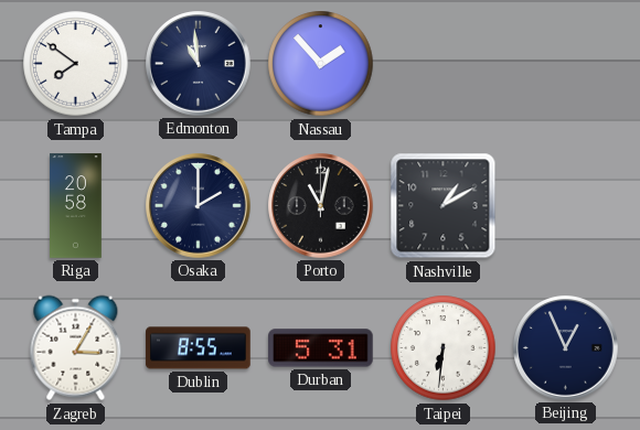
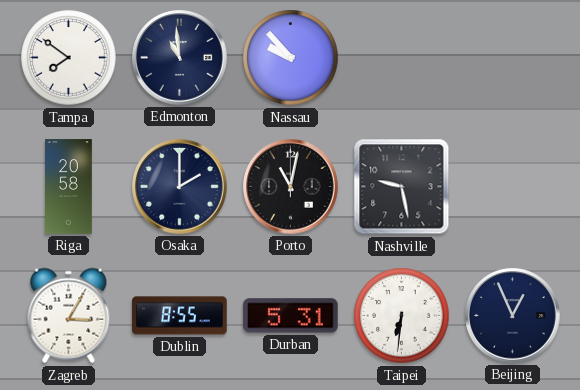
Nassau: 1:53 -> 9:53
Nashville: 1:10 -> 9:28
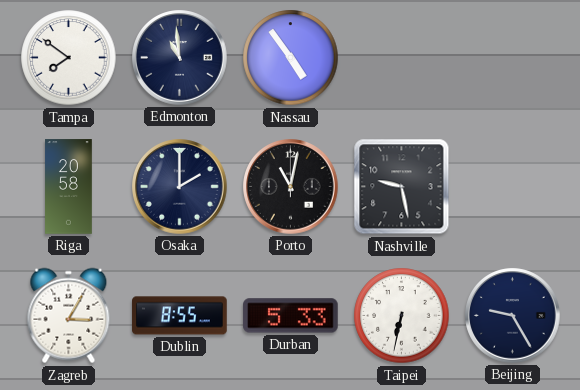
Nassau: 9:53 -> 4:54
Durban: 5:31 -> 5:33
Taipei: 6:31 -> 6:32
Beijing: 12:56 -> 9:25
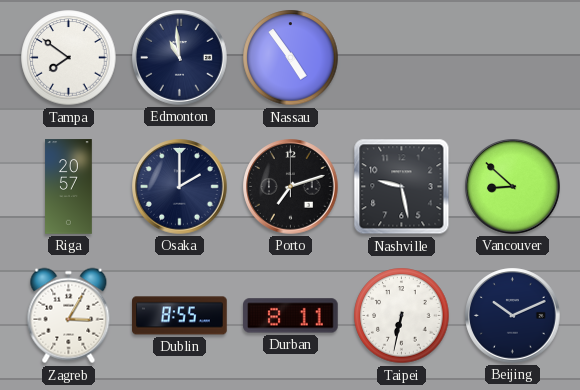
Riga: 20:58 -> 20:57
Porto: 11:02 -> 7:12
Vancouver: none -> 8:52
Durban: 5:33 -> 8:11
Beijing: 9:25 -> 10:11
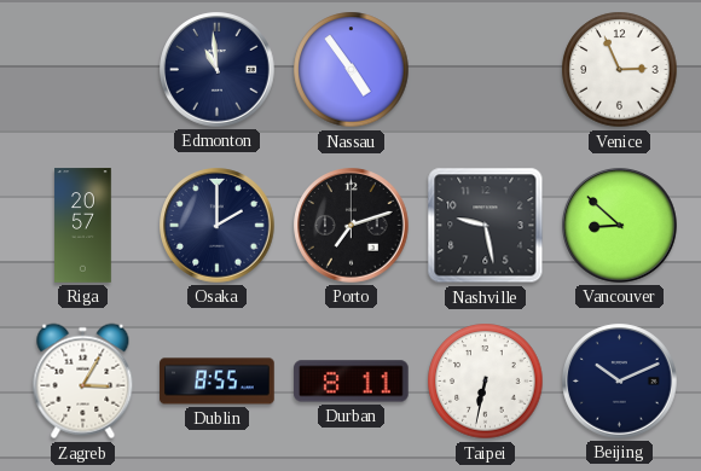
Tampa: 7:51 -> none
Venice: none -> 2:56
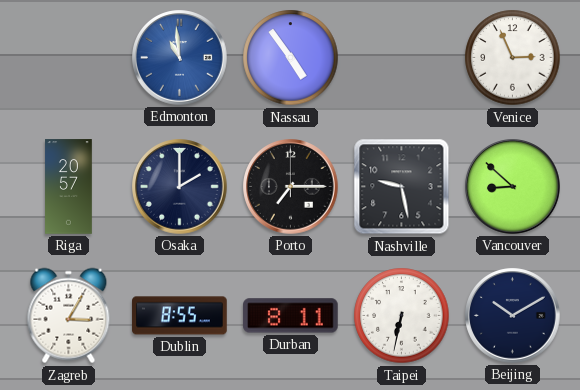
Edmonton dial: navy -> blue
Porto: 7:12 -> 7:15
Beijing: 10:11 -> 10:10
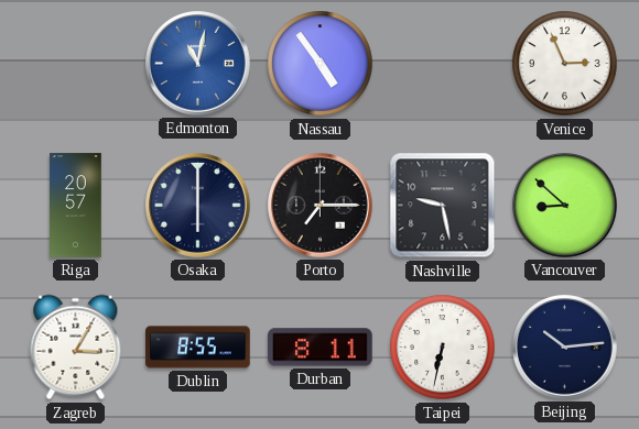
Edmonton: 10:59 -> 11:02
Osaka: 2:00 -> 6:00
Beijing: 10:10 -> 10:14
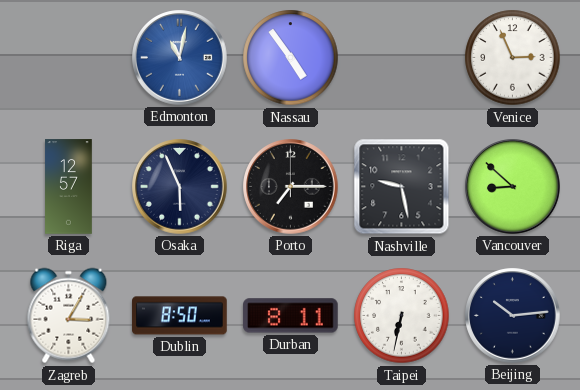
Riga: 20:57 -> 12:57
Osaka: 6:00 -> 5:56
Dublin: 8:55 -> 8:50
